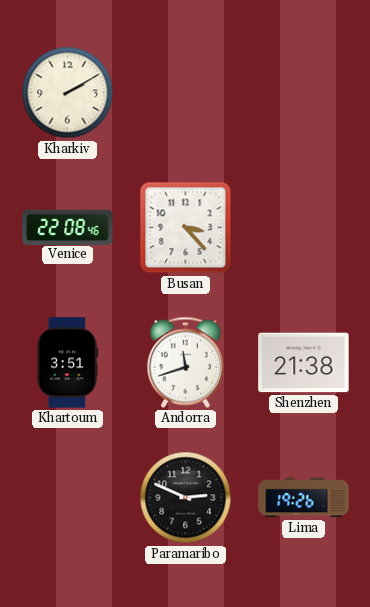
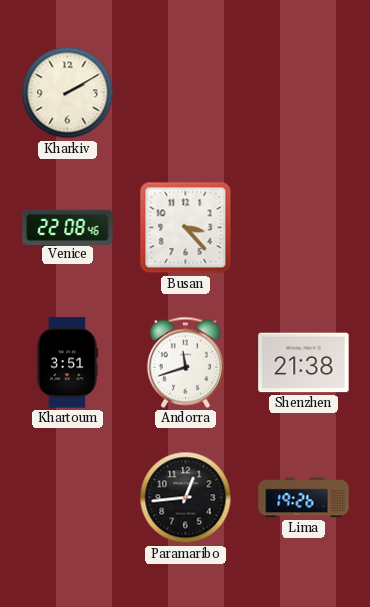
Paramaribo: 2:49 -> 12:44
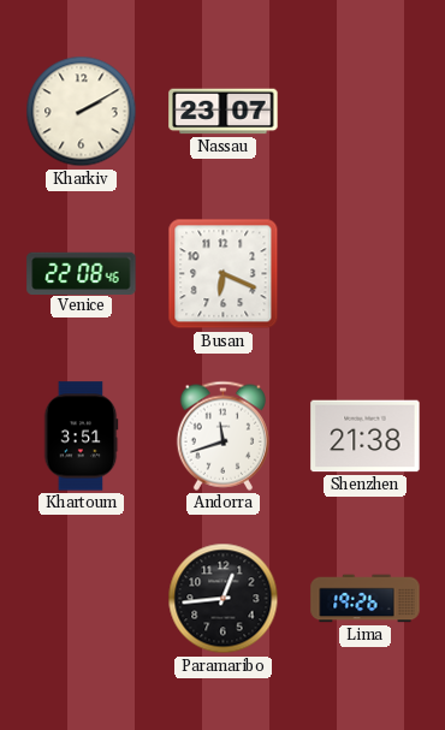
Nassau: none -> 23:07
Busan: 3:23 -> 6:19
